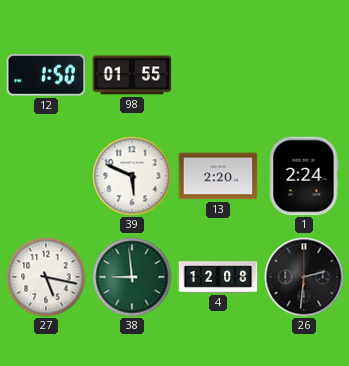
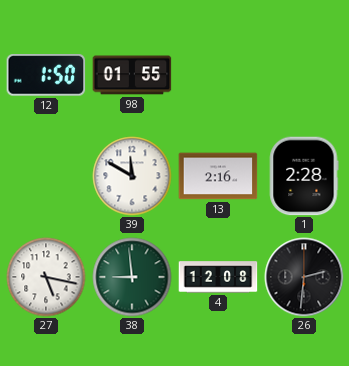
39: 5:49 -> 11:50
13: 2:20 -> 2:16
1: 2:24 -> 2:28
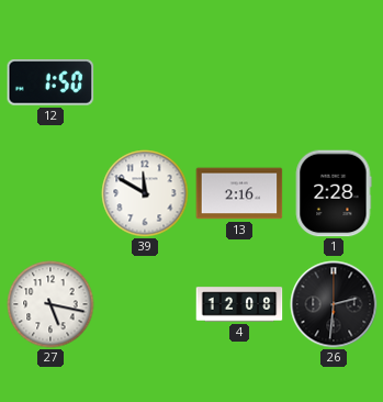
98: 01:55 -> none
38: 8:59 -> none
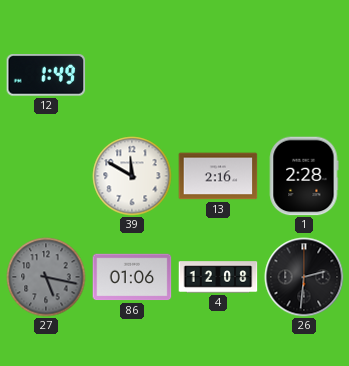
12: 1:50 -> 1:49
27 dial: white -> grey
86: none -> 01:06
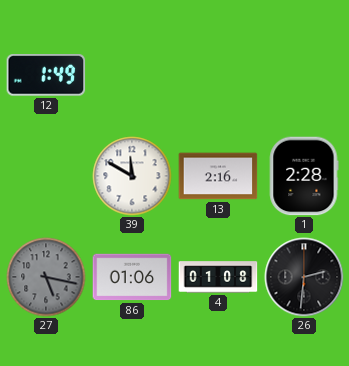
4: 12:08 -> 01:08
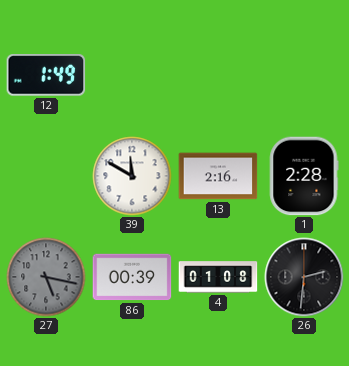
86: 01:06 -> 00:39
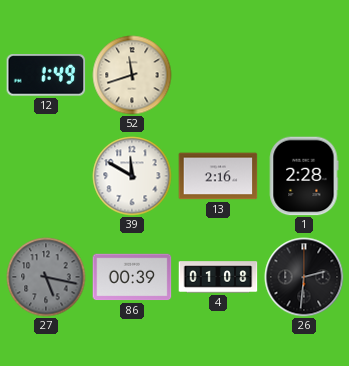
52: none -> 11:42
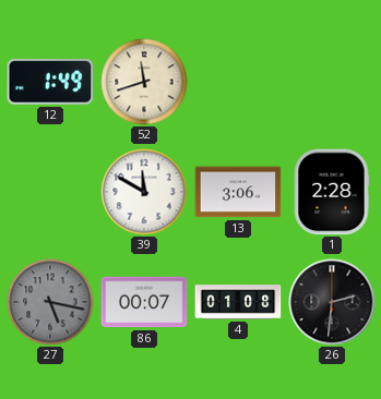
13: 2:16 -> 3:06
86: 00:39 -> 00:07
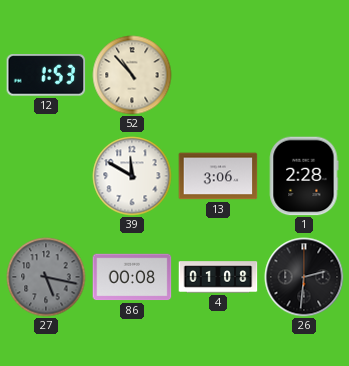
12: 1:49 -> 1:53
52: 11:42 -> 10:53
86: 00:07 -> 00:08
